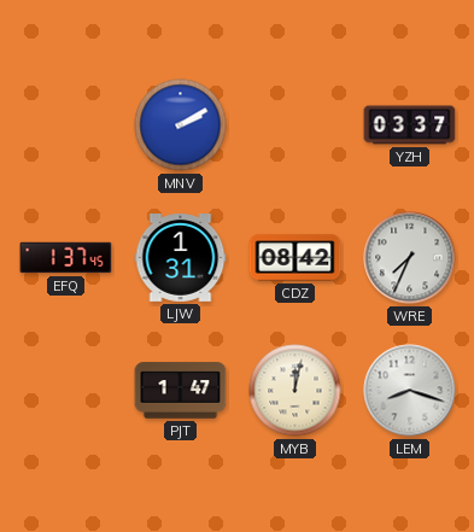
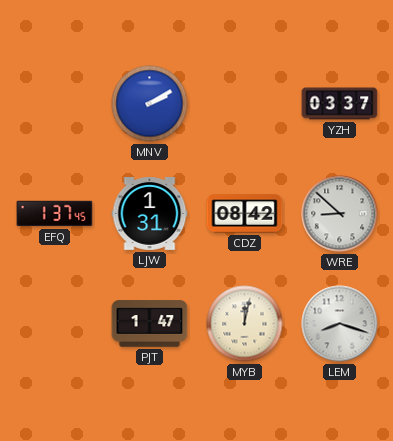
WRE: 7:34 -> 8:52
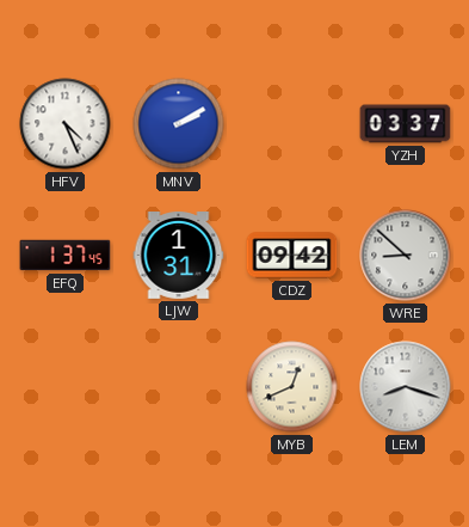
HFV: none -> 4:26
CDZ: 08:42 -> 09:42
PJT: 1:47 -> none
MYB: 12:02 -> 12:41
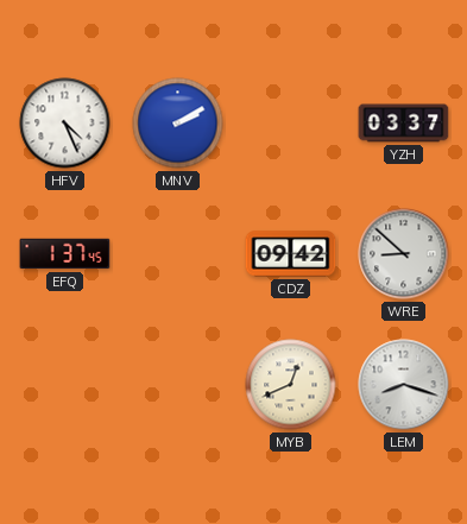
LJW: 1:31 -> none
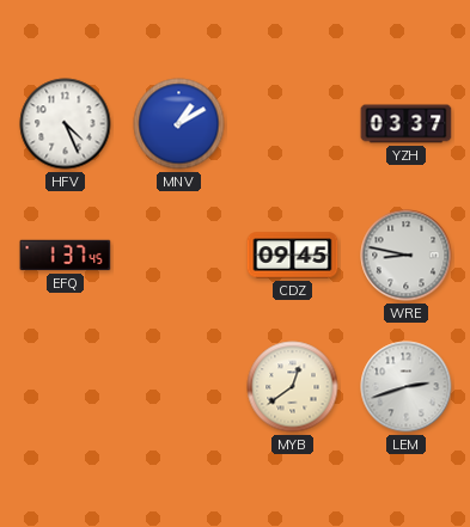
MNV: 2:10 -> 1:10
CDZ: 09:42 -> 09:45
WRE: 8:52 -> 8:47
MYB: 12:41 -> 12:39
LEM: 8:18 -> 2:42
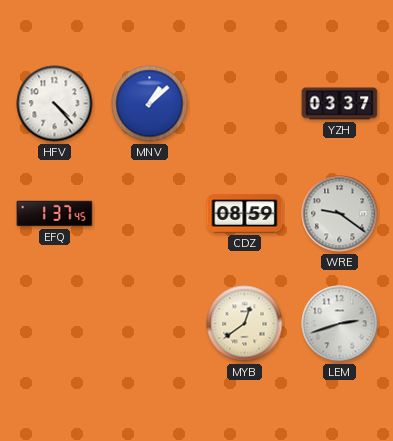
HFV: 4:26 -> 4:23
MNV: 1:10 -> 1:08
CDZ: 09:45 -> 08:59
WRE: 8:47 -> 9:21
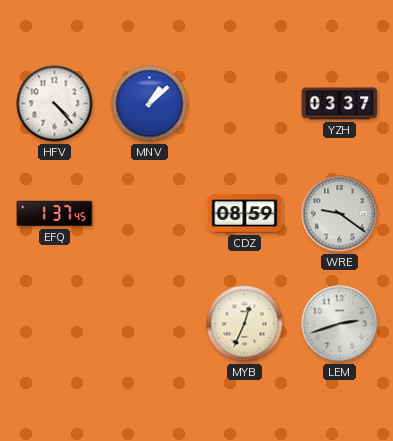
MYB: 12:39 -> 12:34
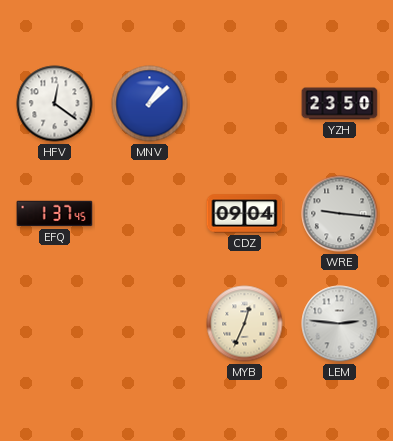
HFV: 4:23 -> 12:21
YZH: 03:37 -> 23:50
CDZ: 08:59 -> 09:04
WRE: 9:21 -> 9:16
LEM: 2:42 -> 2:46
